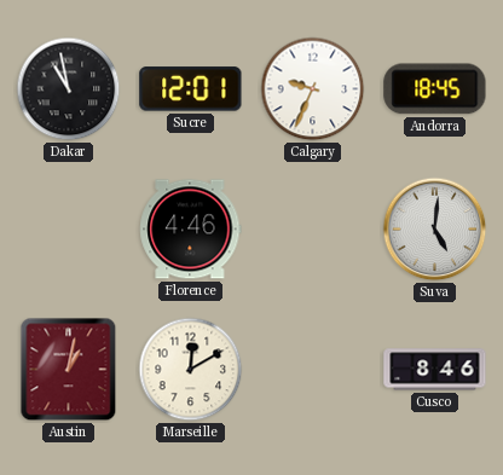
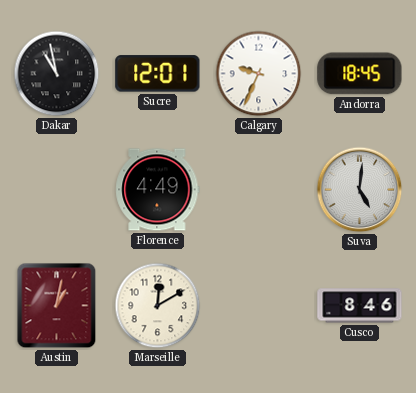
Florence: 4:46 -> 4:49
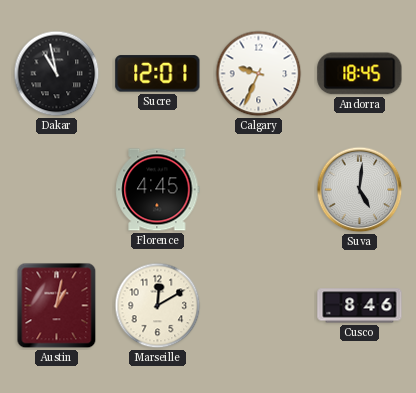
Florence: 4:49 -> 4:45
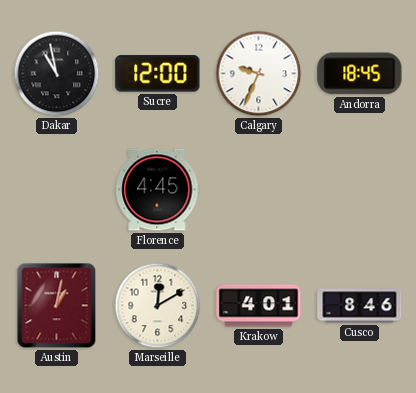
Sucre: 12:01 -> 12:00
Suva: 5:01 -> none
Krakow: none -> 4:01
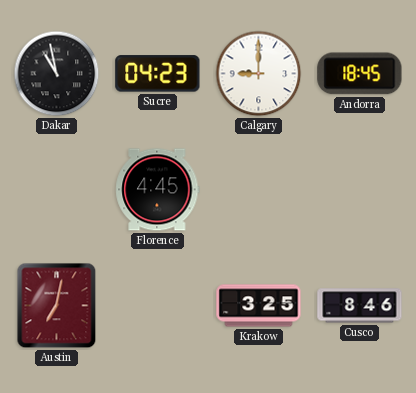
Sucre: 12:00 -> 04:23
Calgary: 9:34 -> 9:00
Austin: 1:02 -> 7:02
Marseille: 12:10 -> none
Krakow: 4:01 -> 3:25
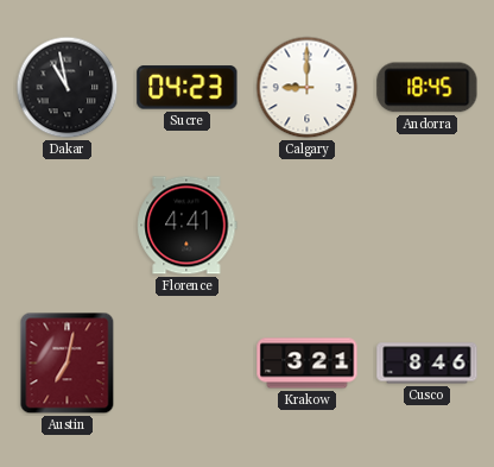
Florence: 4:45 -> 4:41
Krakow: 3:25 -> 3:21
